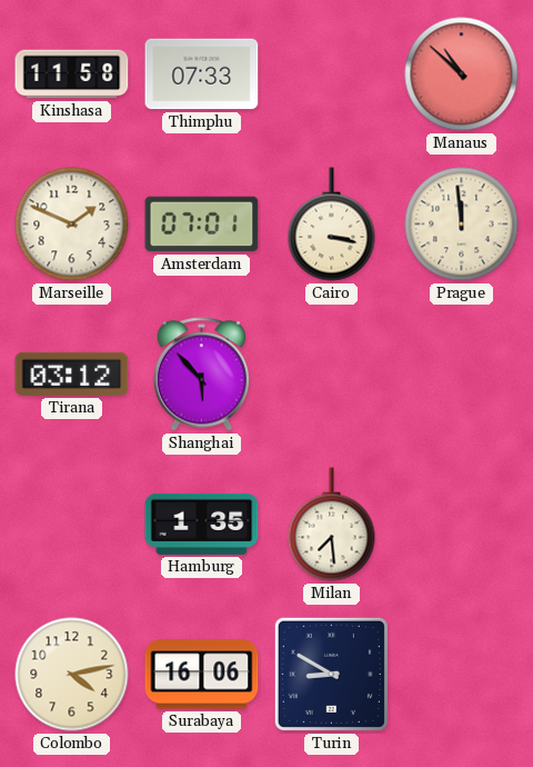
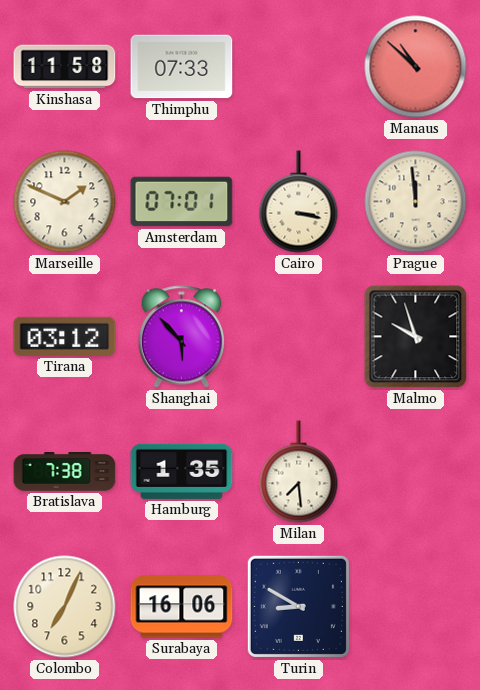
Malmo: none -> 9:57
Bratislava: none -> 7:38
Colombo: 4:13 -> 7:04
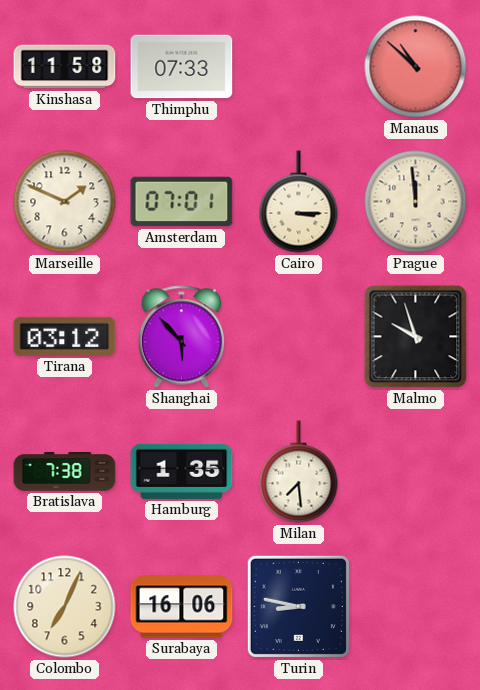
Cairo: 3:17 -> 3:15
Turin: 8:50 -> 8:47
